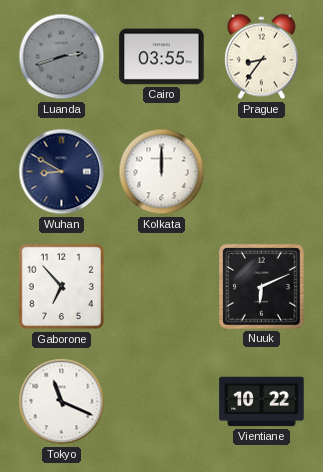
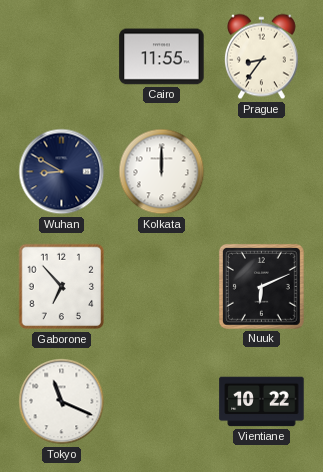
Luanda: 2:42 -> none
Cairo: 03:55 -> 11:55
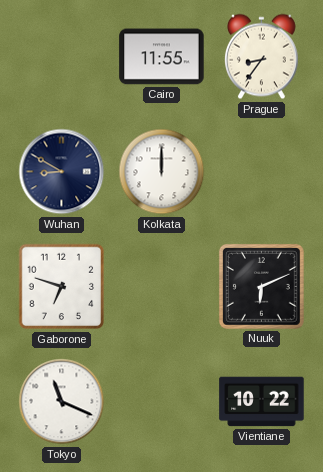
Gaborone: 6:53 -> 6:48
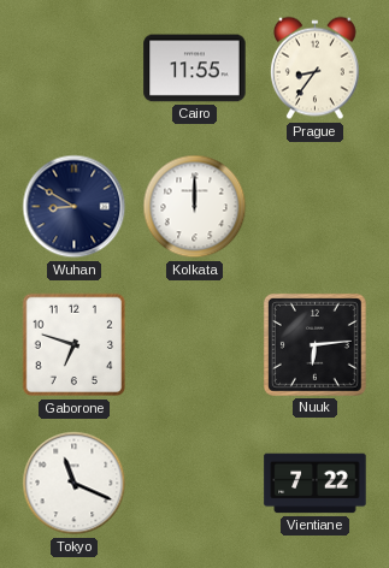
Nuuk: 6:11 -> 6:14
Vientiane: 10:22 -> 7:22
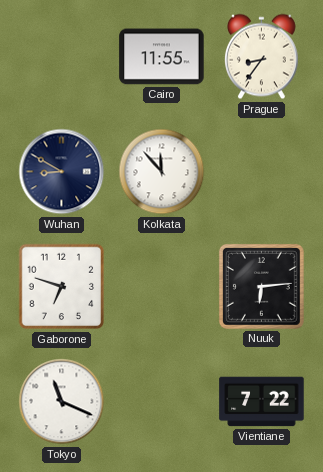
Kolkata: 12:00 -> 11:53
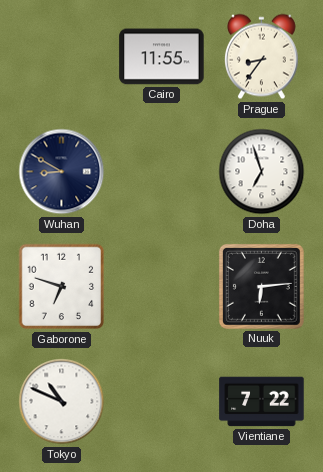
Kolkata: 11:53 -> none
Doha: none -> 6:57
Tokyo: 11:19 -> 10:49
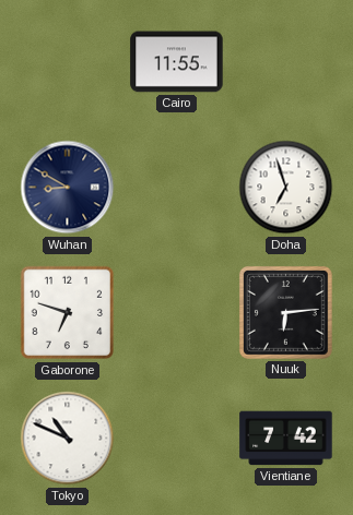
Prague: 8:36 -> none
Vientiane: 7:22 -> 7:42
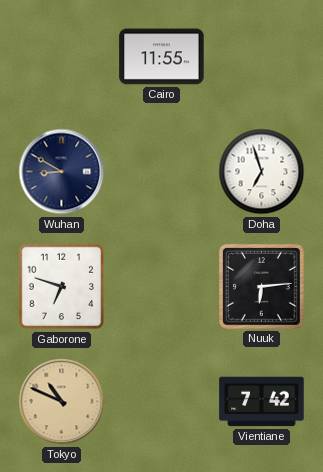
Tokyo dial: white -> champagne
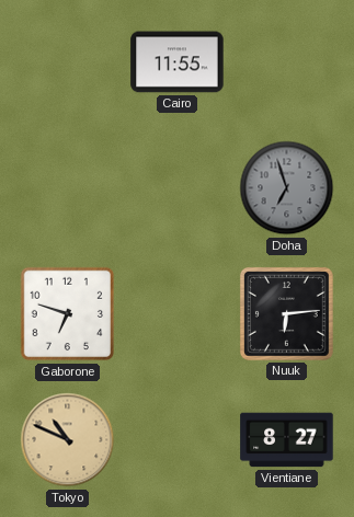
Wuhan: 8:50 -> none
Doha dial: white -> grey
Vientiane: 7:42 -> 8:27
